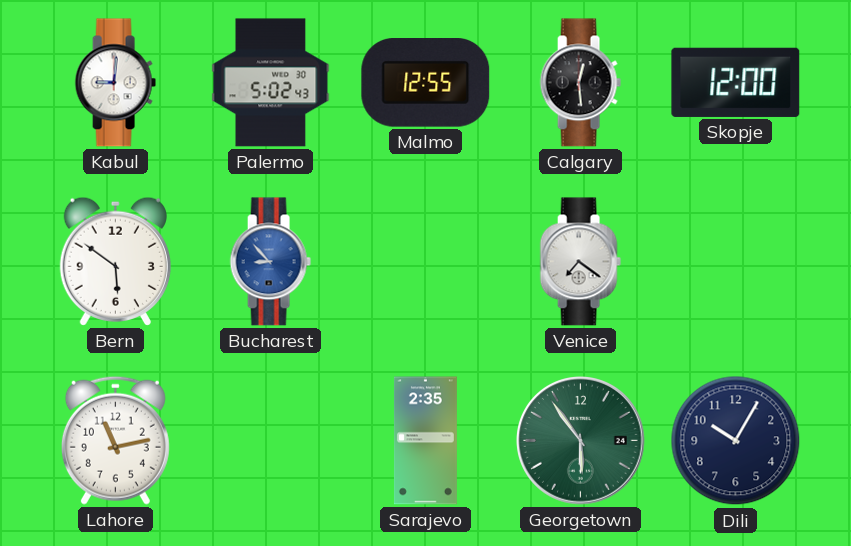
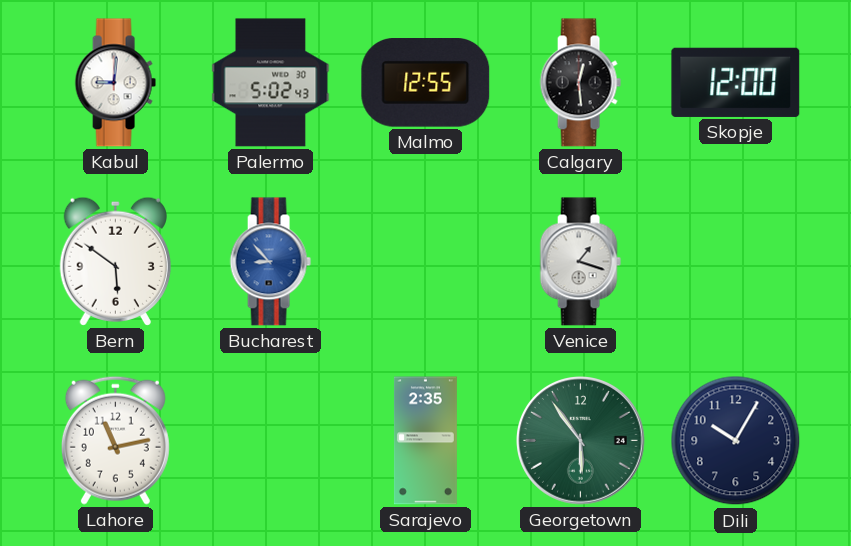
Venice: 7:21 -> 1:18
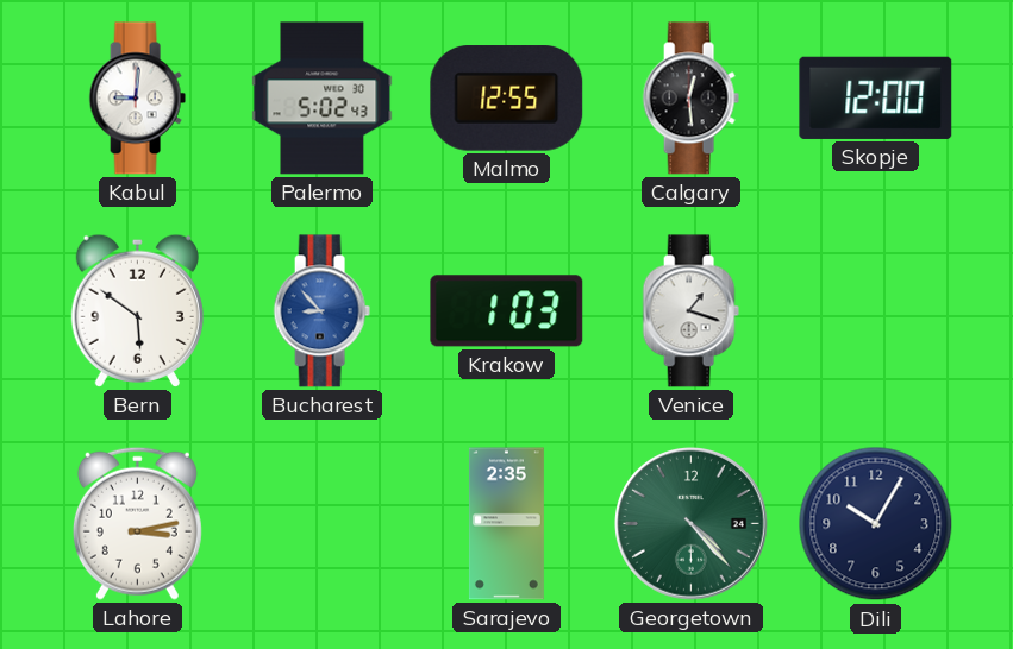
Krakow: none -> 1:03
Lahore: 11:13 -> 3:13
Georgetown: 5:54 -> 4:23
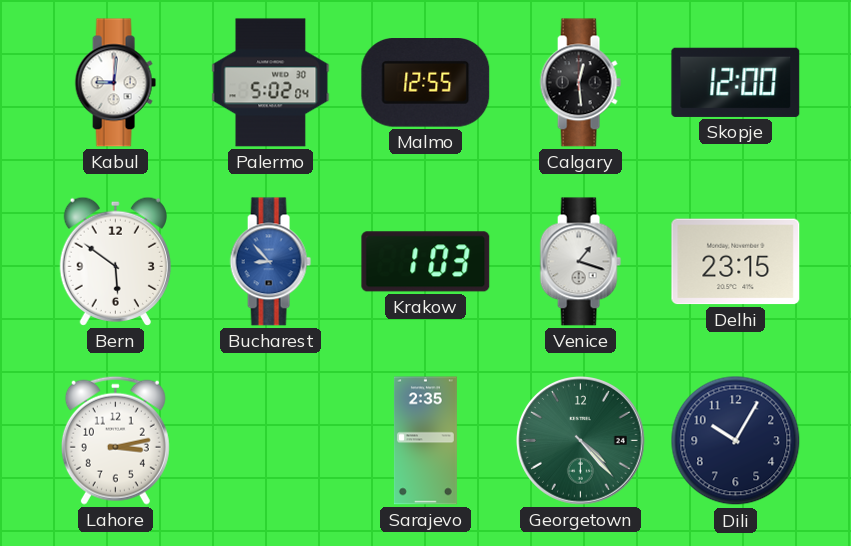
Palermo: 5:02:43 -> 5:02:04
Delhi: none -> 23:15
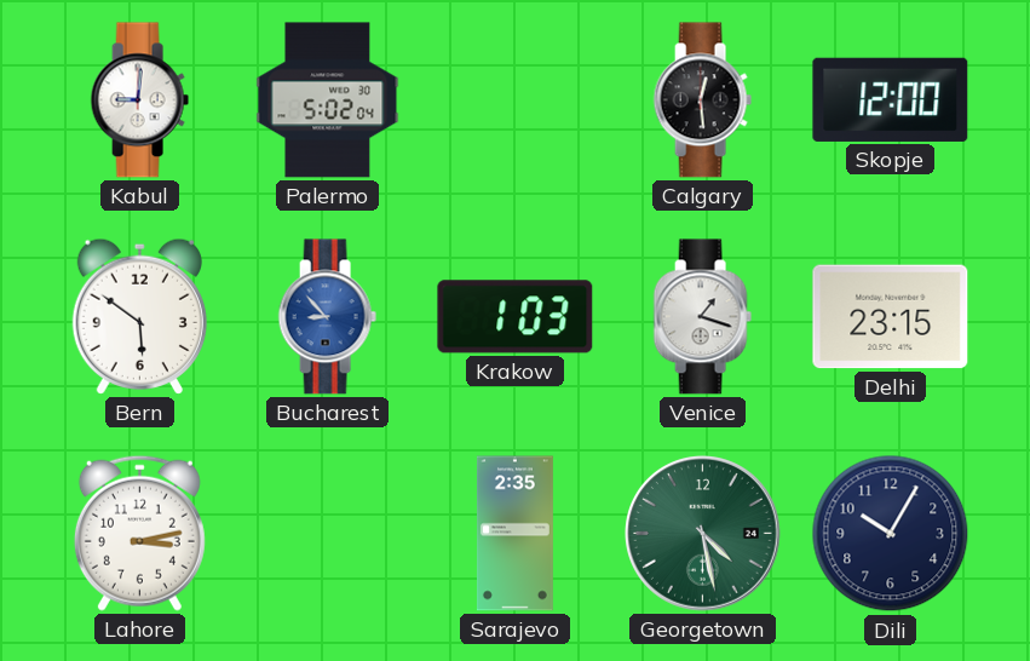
Malmo: 12:55 -> none
Georgetown: 4:23 -> 4:28
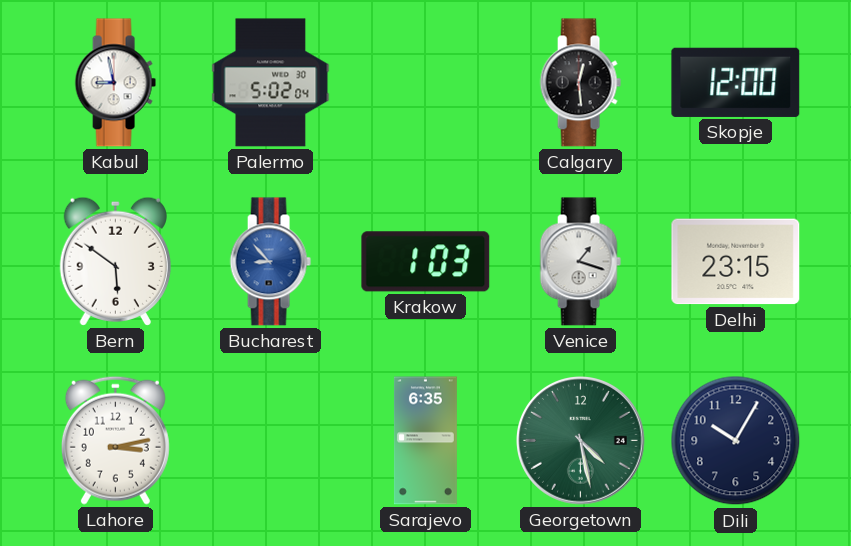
Kabul: 9:01 -> 8:58
Sarajevo: 2:35 -> 6:35
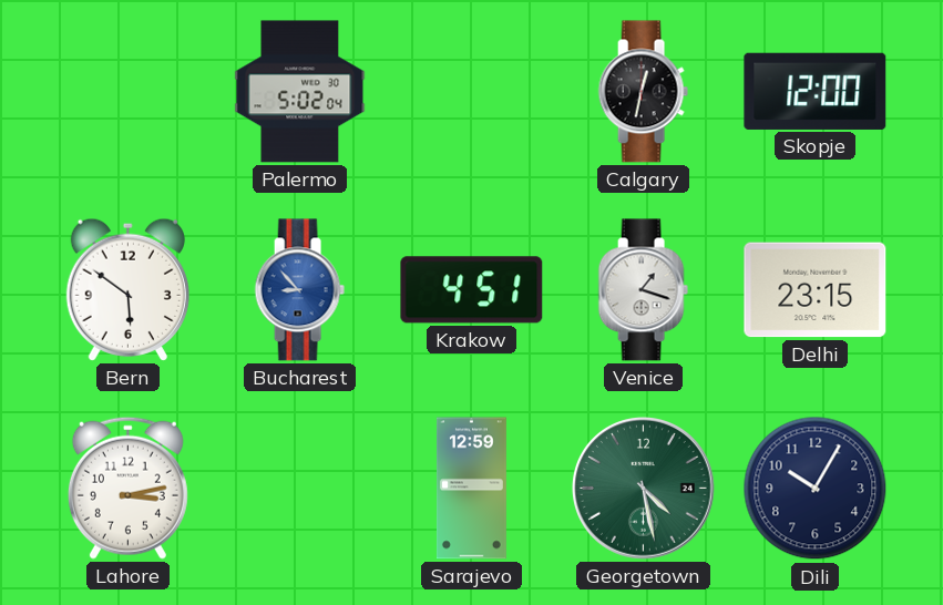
Kabul: 8:58 -> none
Calgary: 12:29 -> 12:32
Krakow: 1:03 -> 4:51
Sarajevo: 6:35 -> 12:59
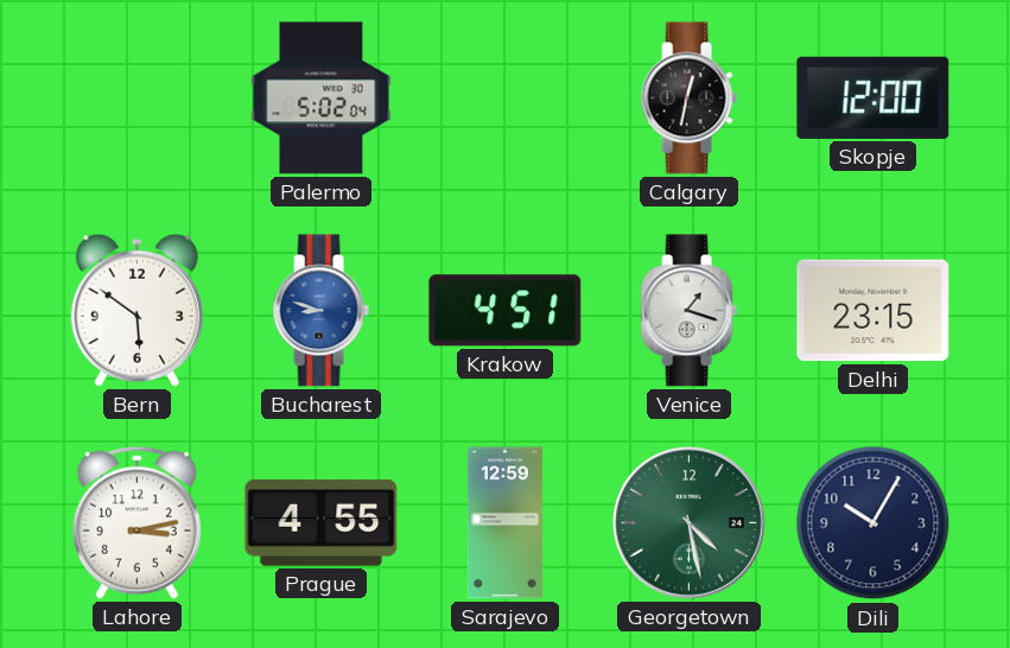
Bucharest: 8:53 -> 8:48
Prague: none -> 4:55
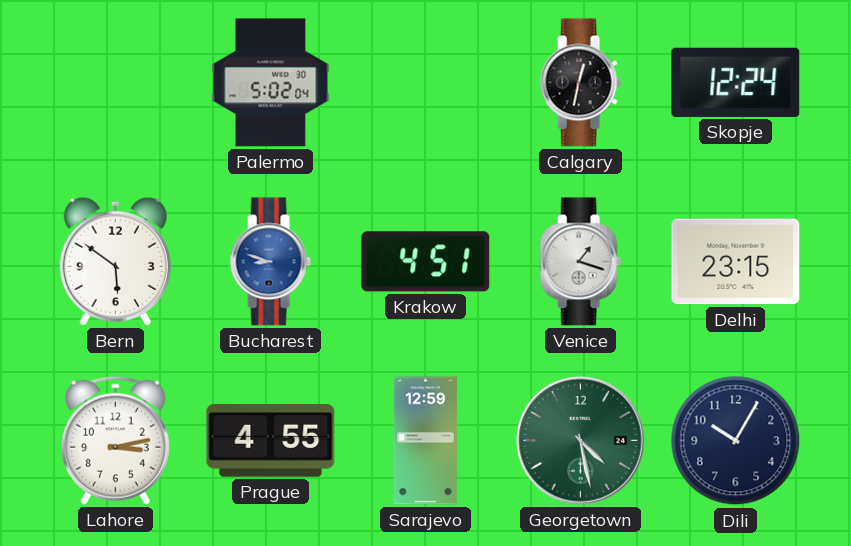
Skopje: 12:00 -> 12:24
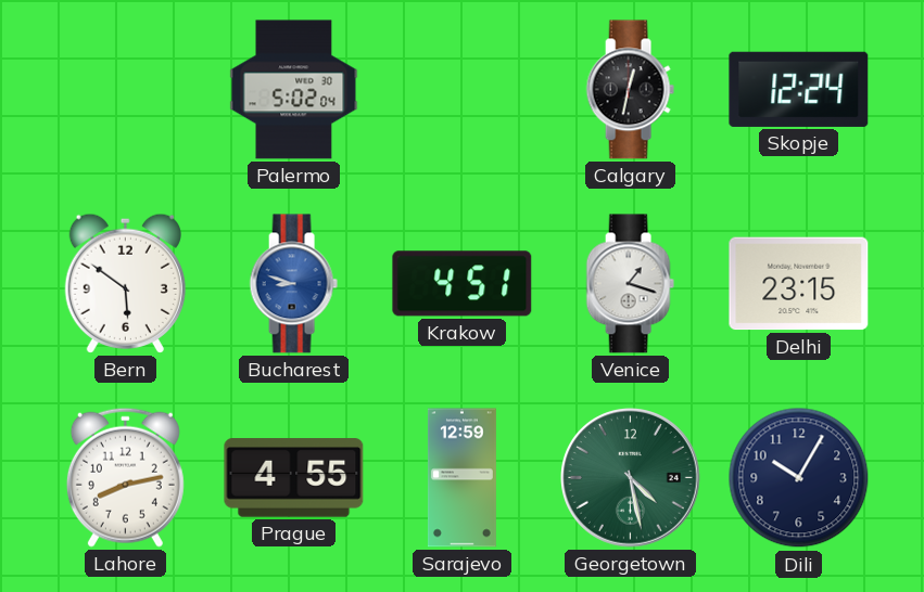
Lahore: 3:13 -> 8:13
